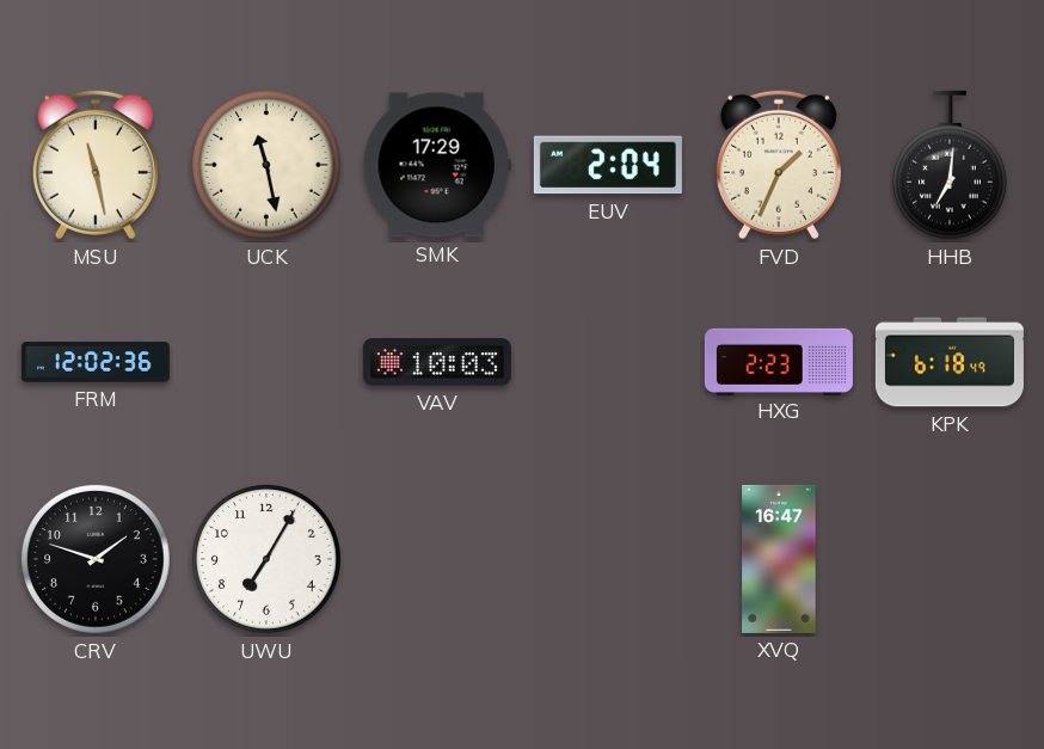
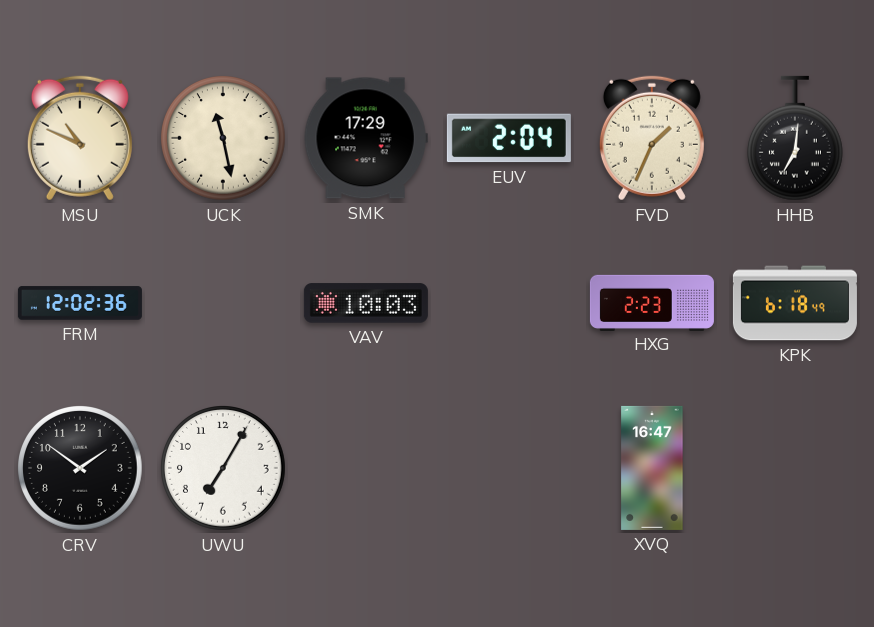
MSU: 11:28 -> 10:49
CRV: 1:48 -> 1:51
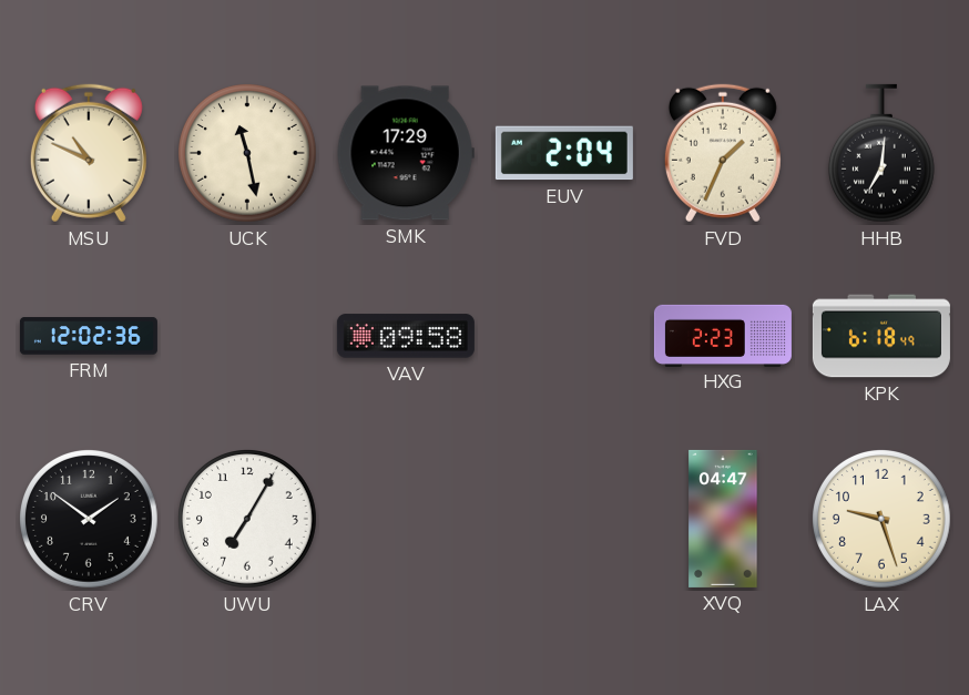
VAV: 10:03 -> 09:58
XVQ: 16:47 -> 04:47
LAX: none -> 9:27
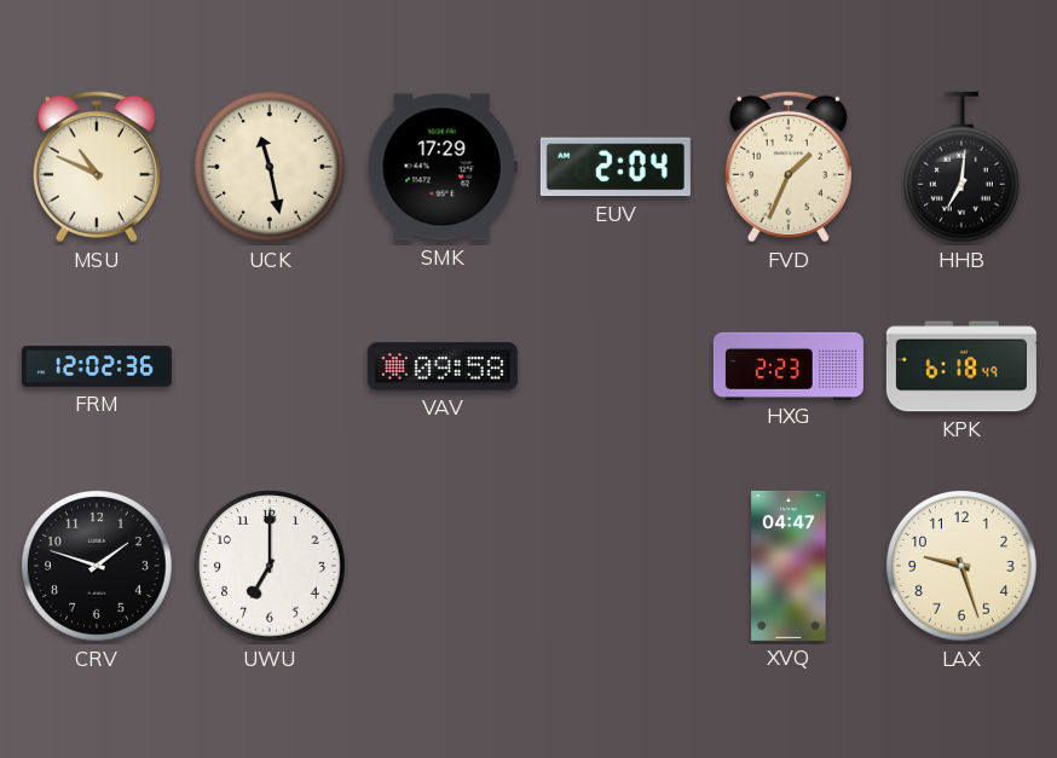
CRV: 1:51 -> 1:48
UWU: 7:05 -> 7:00
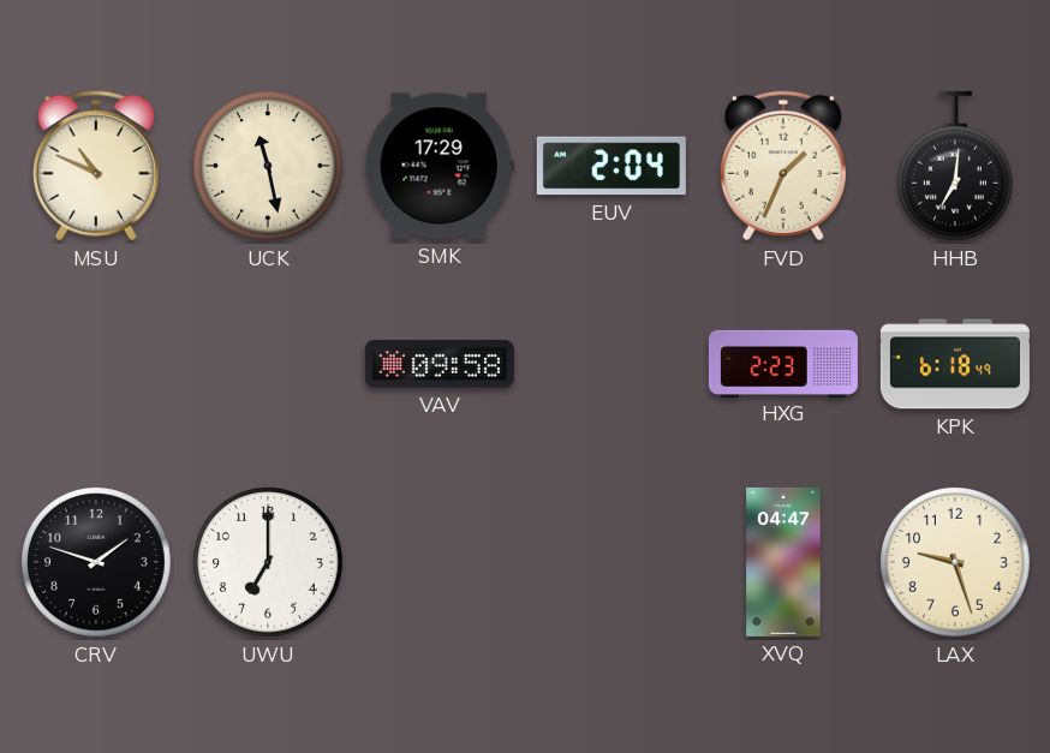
FRM: 12:02 -> none
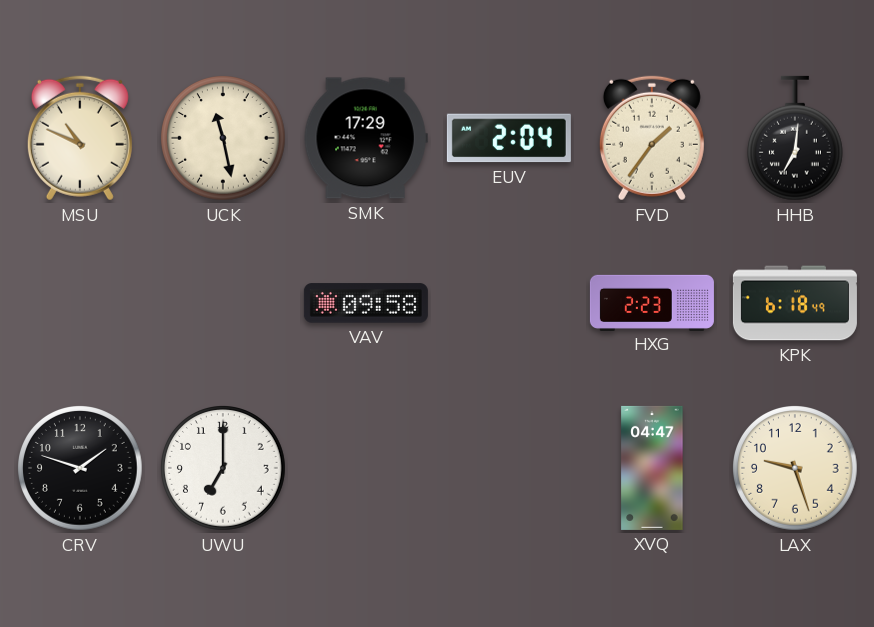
FVD: 1:34 -> 1:36
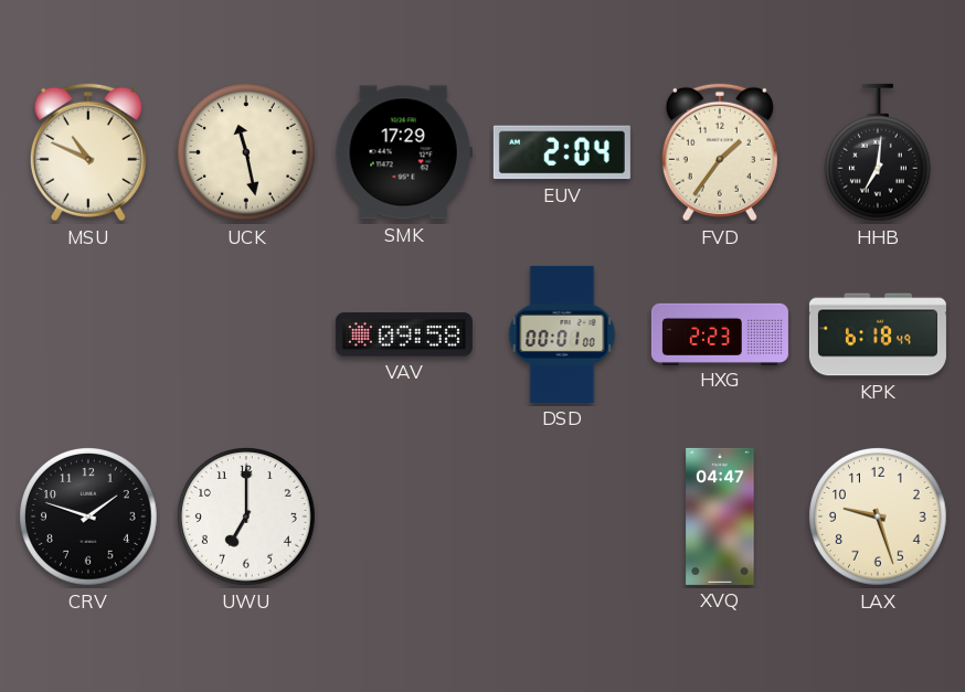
DSD: none -> 00:01
